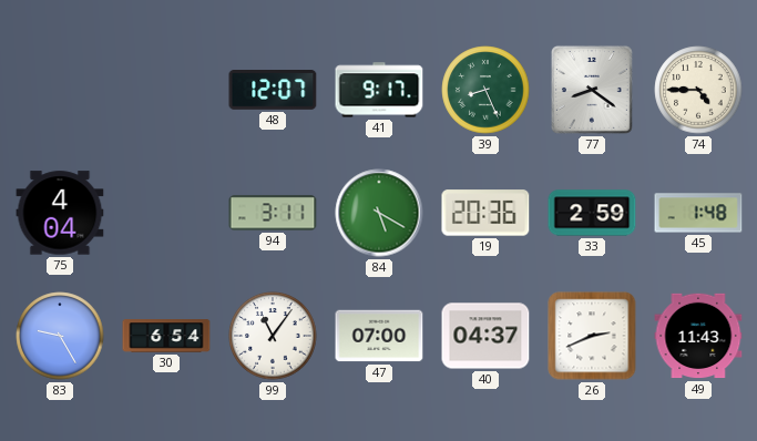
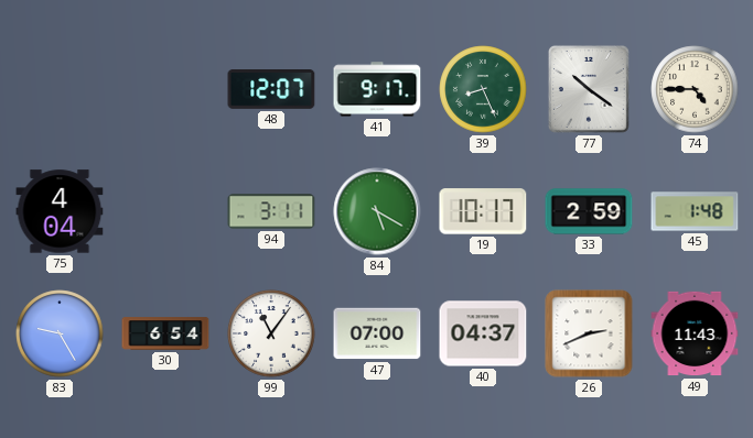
77: 8:21 -> 10:21
19: 20:36 -> 10:17
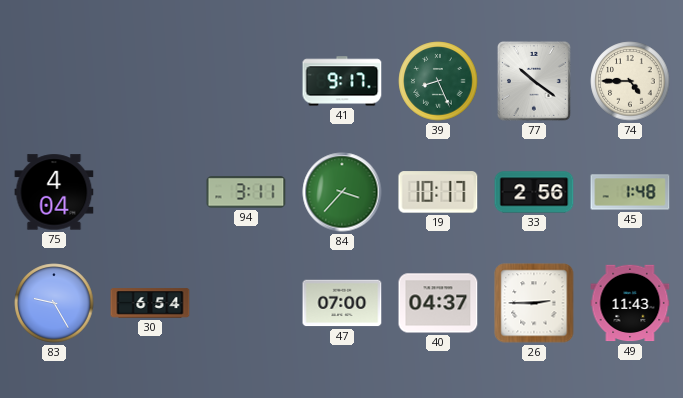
48: 12:07 -> none
84: 5:20 -> 3:37
33: 2:59 -> 2:56
99: 11:06 -> none
26: 2:41 -> 2:45
